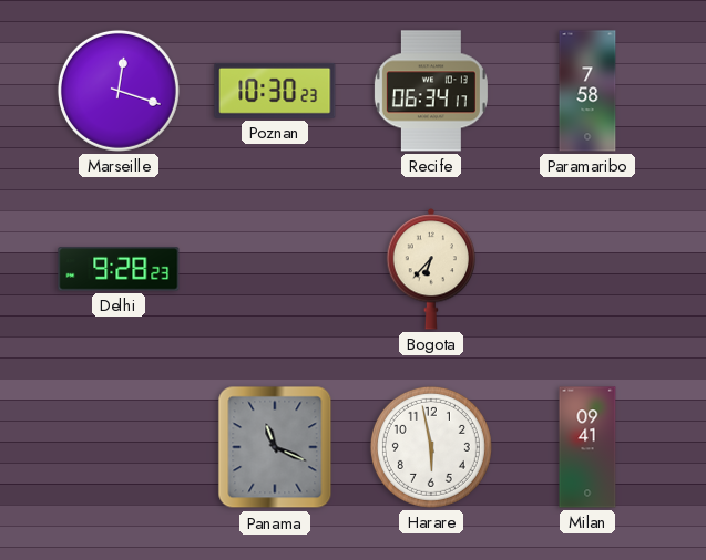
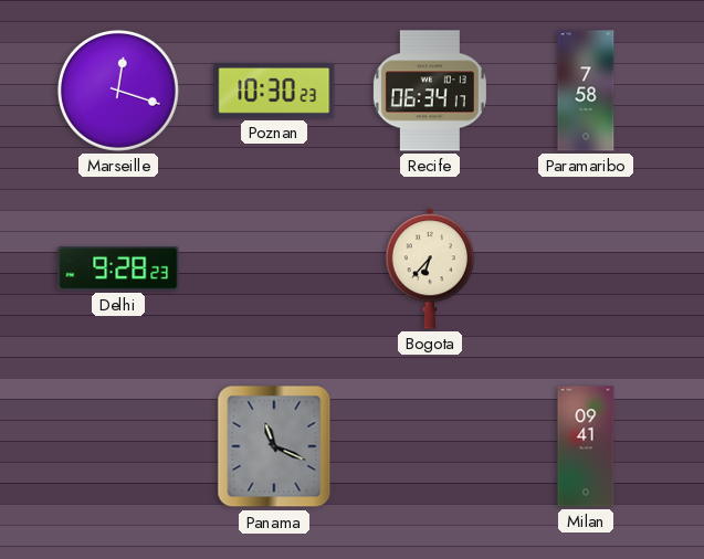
Harare: 5:58 -> none
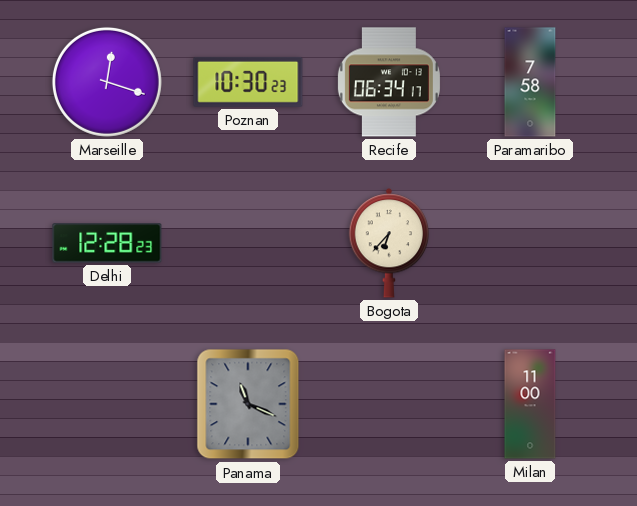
Delhi: 9:28 -> 12:28
Milan: 09:41 -> 11:00
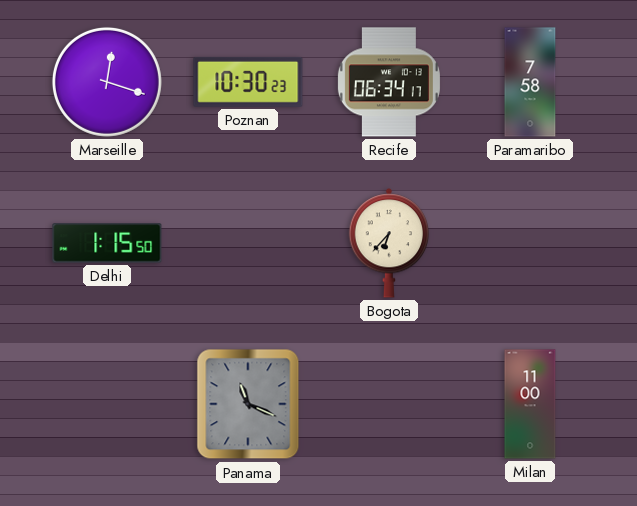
Delhi: 12:28 -> 1:15
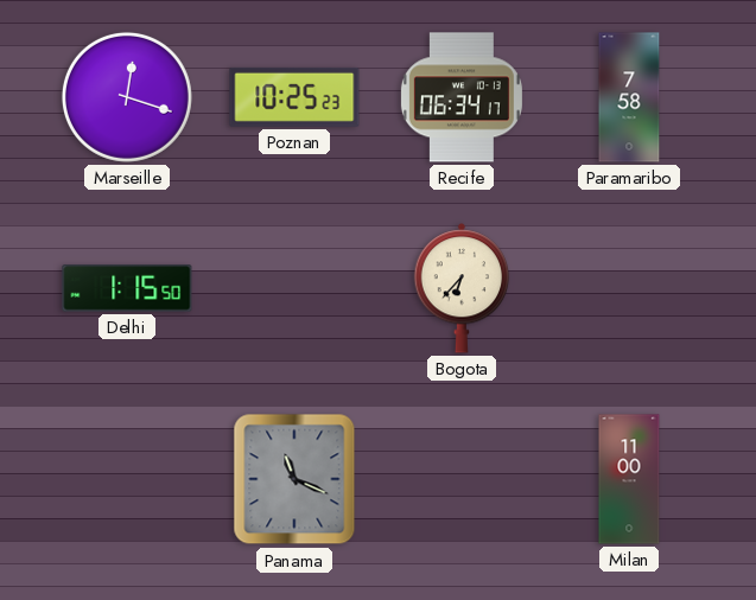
Poznan: 10:30 -> 10:25
